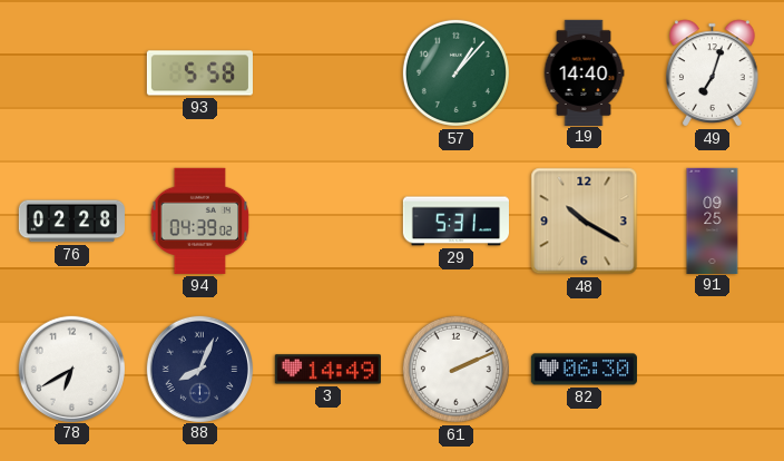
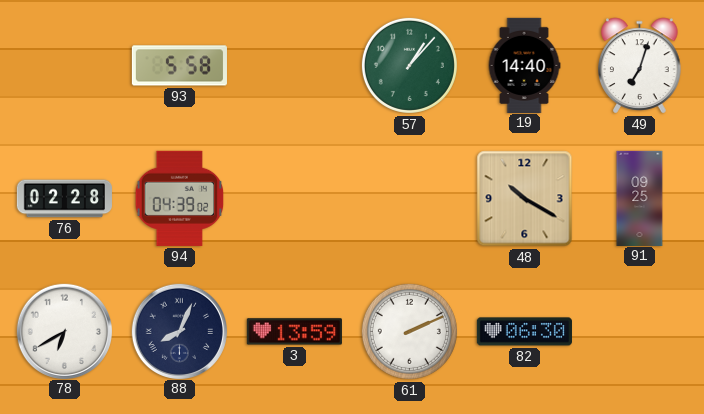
29: 5:31 -> none
3: 14:49 -> 13:59
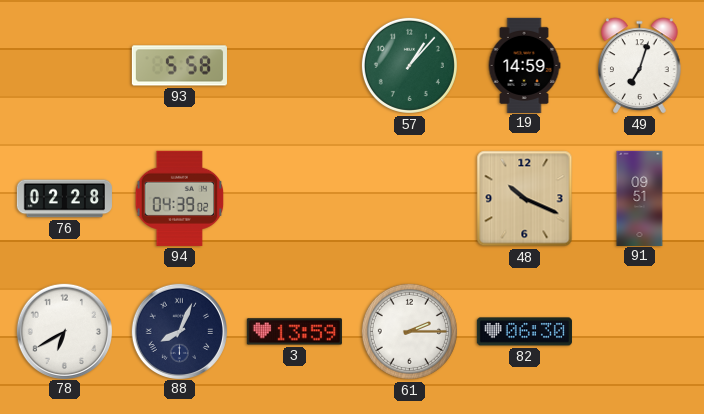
19: 14:40 -> 14:59
48: 10:20 -> 10:19
91: 09:25 -> 09:51
61: 2:11 -> 2:15
